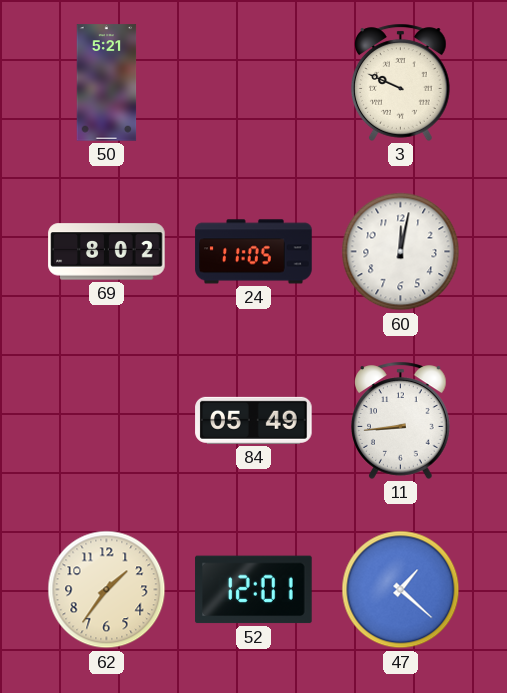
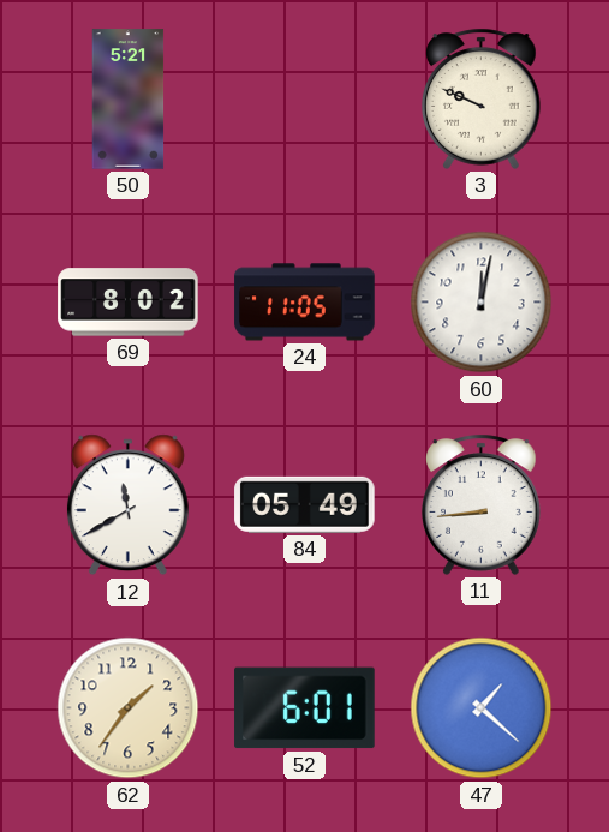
12: none -> 11:40
52: 12:01 -> 6:01
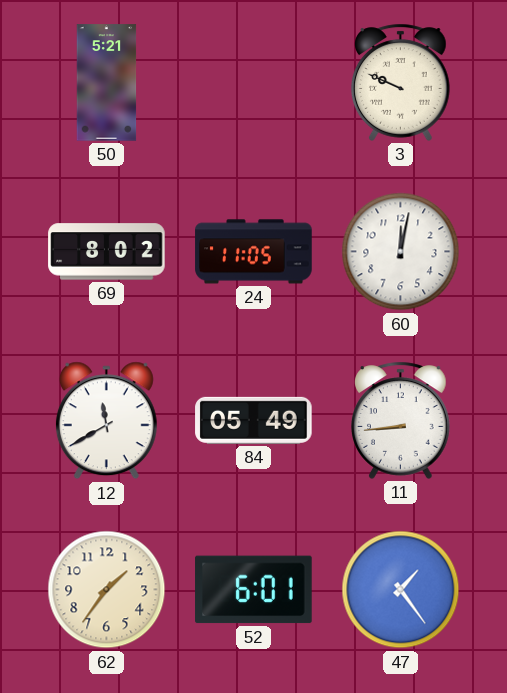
47: 1:22 -> 1:24
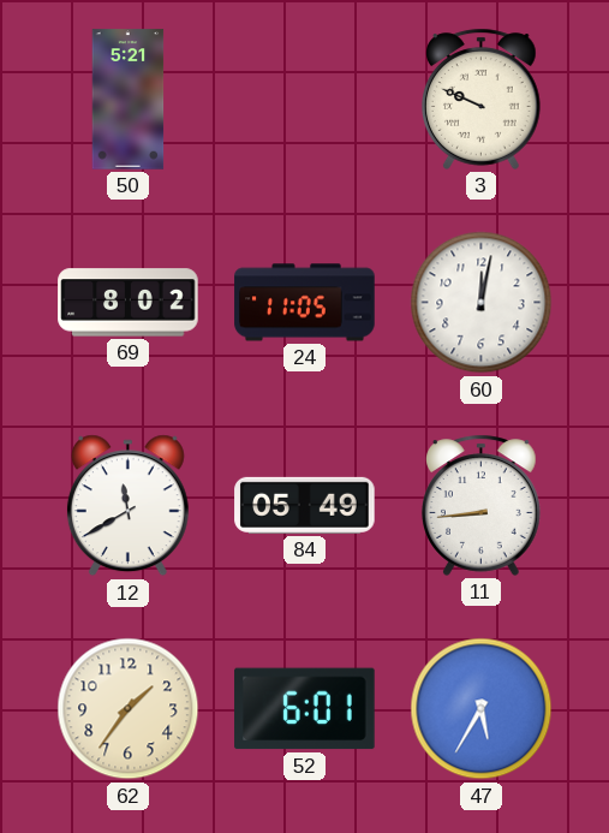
47: 1:24 -> 5:35
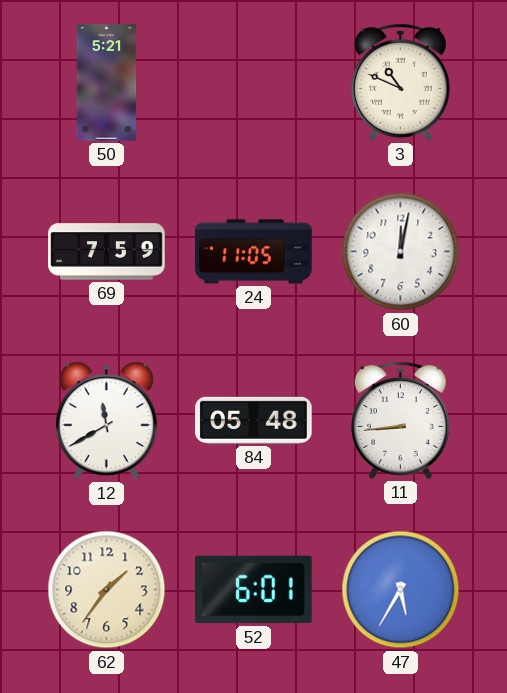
3: 9:49 -> 10:49
69: 8:02 -> 7:59
84: 05:49 -> 05:48
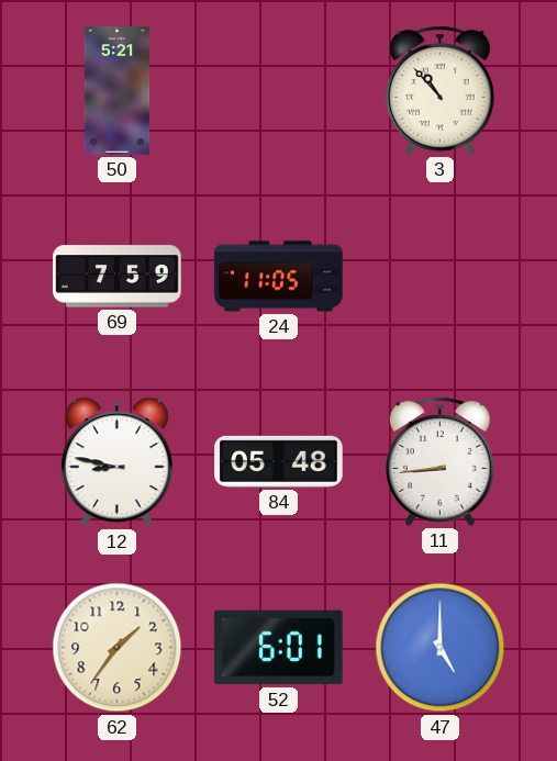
3: 10:49 -> 10:53
60: 12:02 -> none
12: 11:40 -> 8:47
47: 5:35 -> 5:00
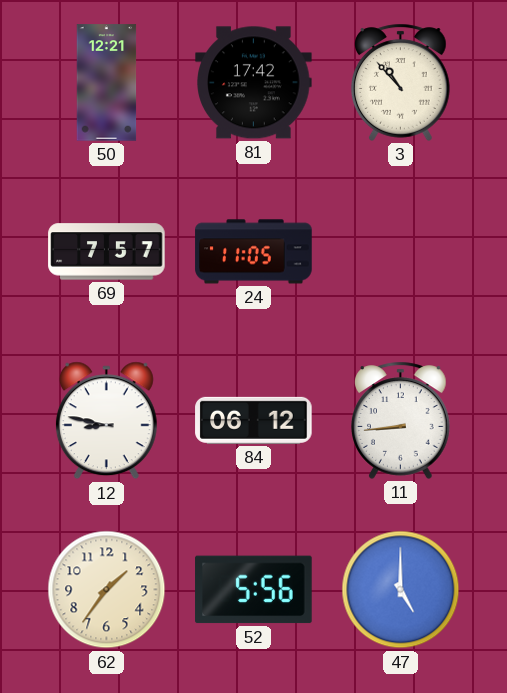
50: 5:21 -> 12:21
81: none -> 17:42
69: 7:59 -> 7:57
84: 05:48 -> 06:12
52: 6:01 -> 5:56
